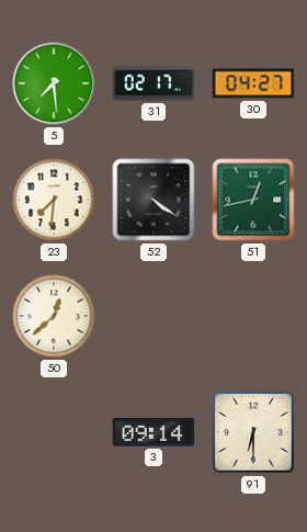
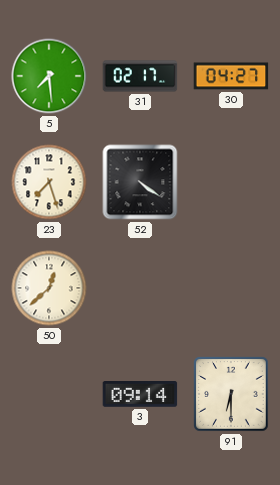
23: 7:31 -> 7:27
51: 12:43 -> none
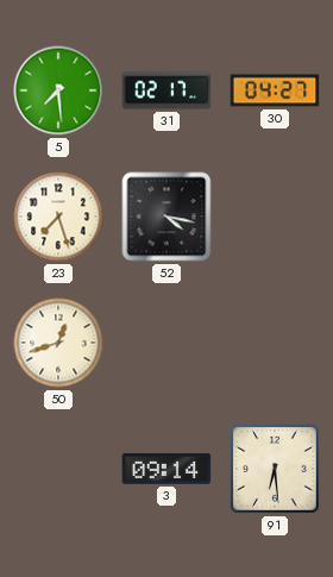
52: 4:21 -> 4:17
50: 12:38 -> 12:42
91: 6:30 -> 6:29
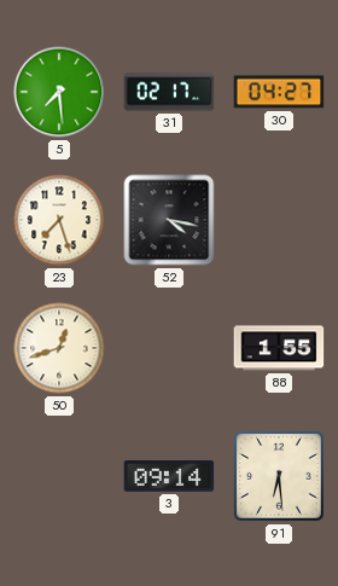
88: none -> 1:55
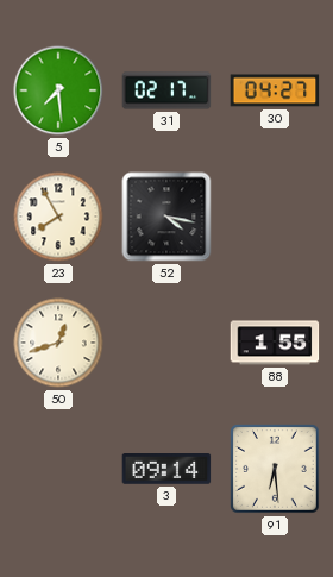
23: 7:27 -> 7:55
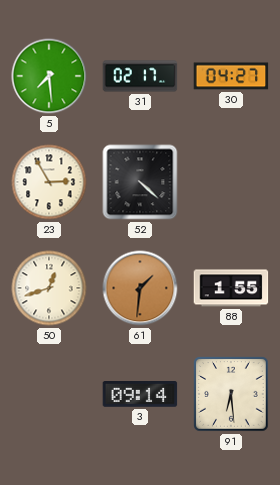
23: 7:55 -> 2:55
52: 4:17 -> 4:22
61: none -> 1:31
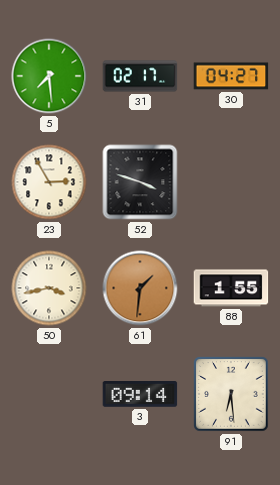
52: 4:22 -> 3:48
50: 12:42 -> 3:43
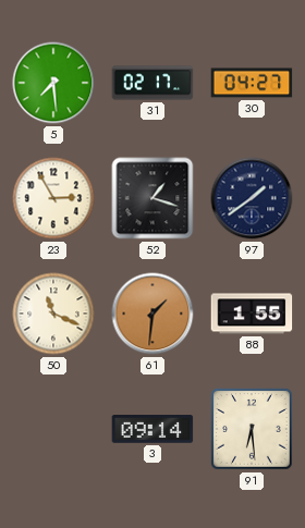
52: 3:48 -> 1:18
97: none -> 1:39
50: 3:43 -> 11:19
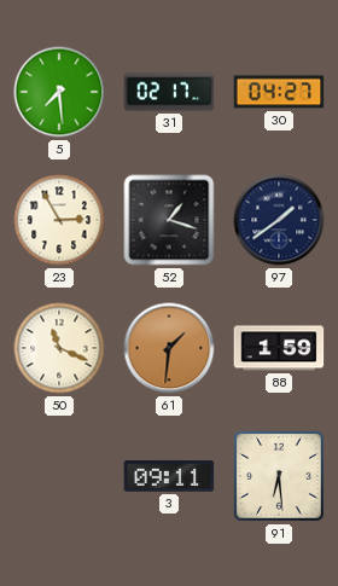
88: 1:55 -> 1:59
3: 09:14 -> 09:11
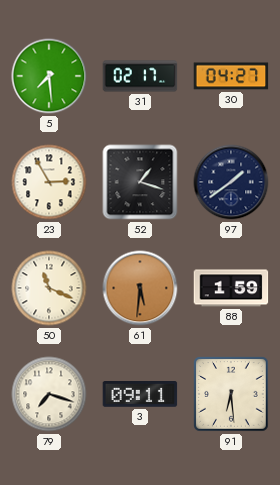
61: 1:31 -> 5:31
79: none -> 7:18
